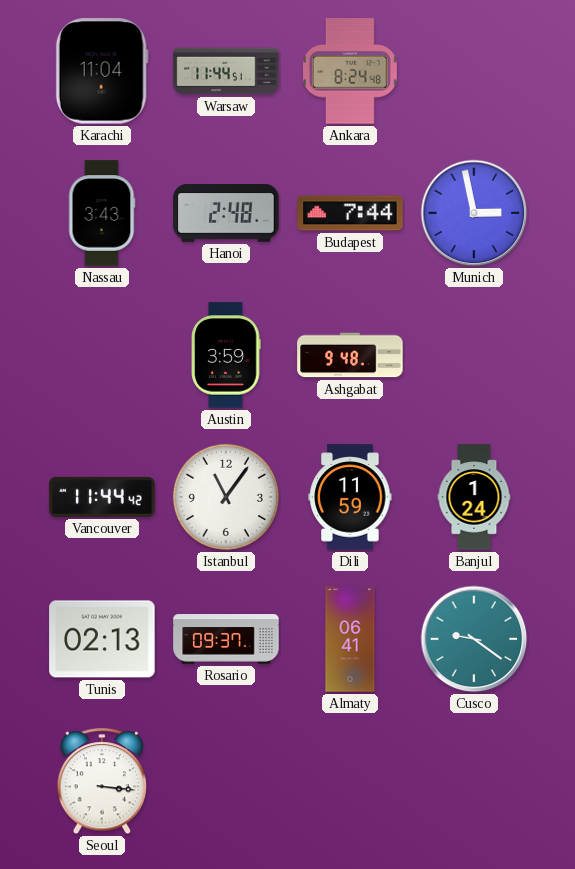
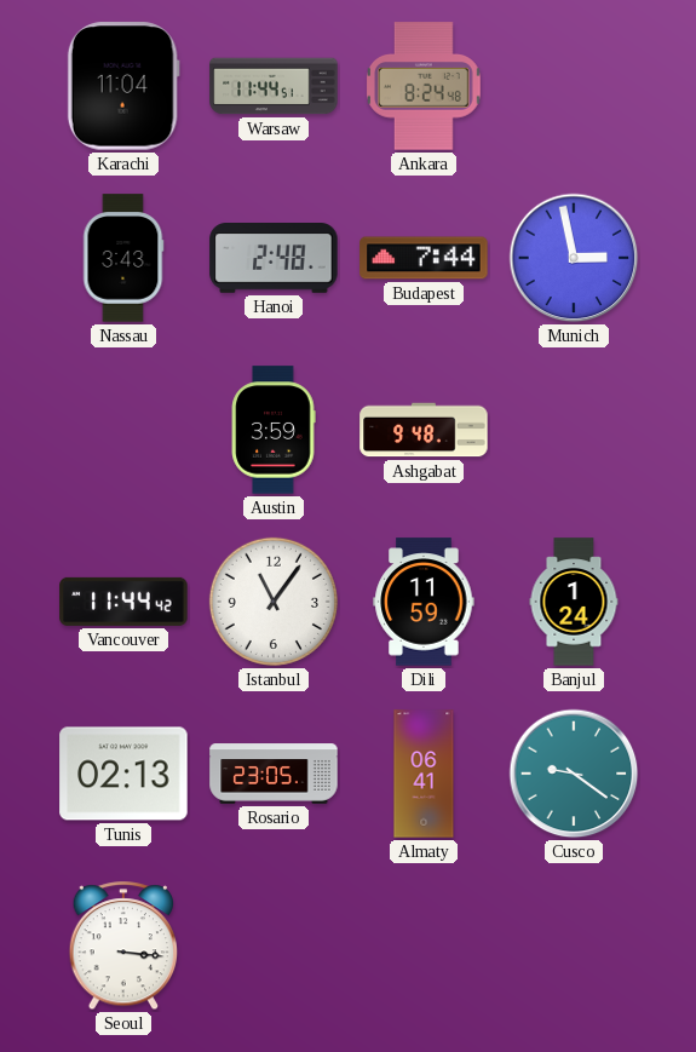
Rosario: 09:37 -> 23:05
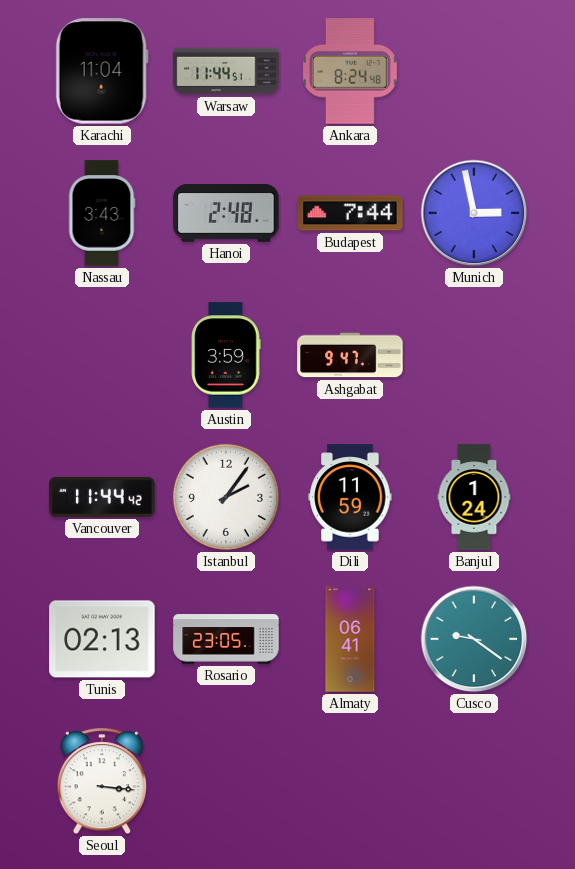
Ashgabat: 9:48 -> 9:47
Istanbul: 11:06 -> 2:06
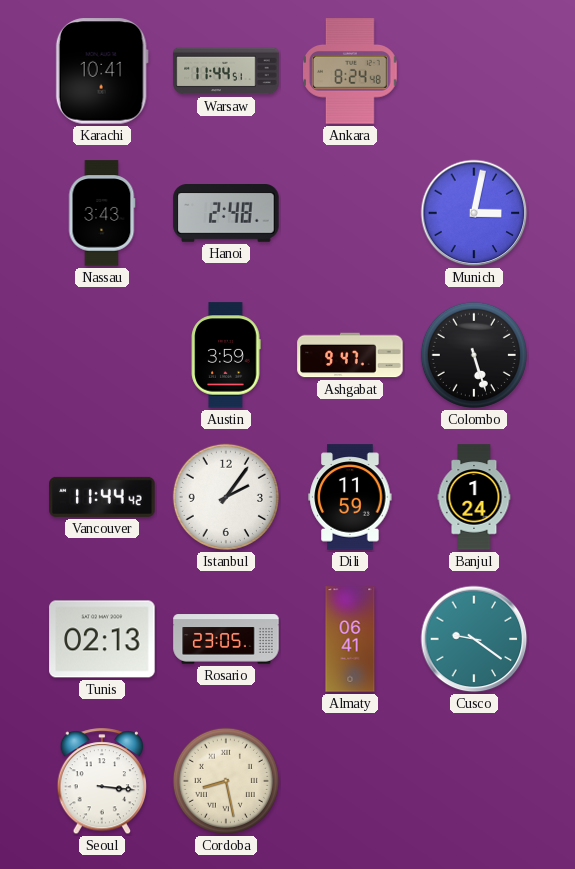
Karachi: 11:04 -> 10:41
Budapest: 7:44 -> none
Munich: 2:58 -> 3:02
Colombo: none -> 5:27
Cordoba: none -> 8:28
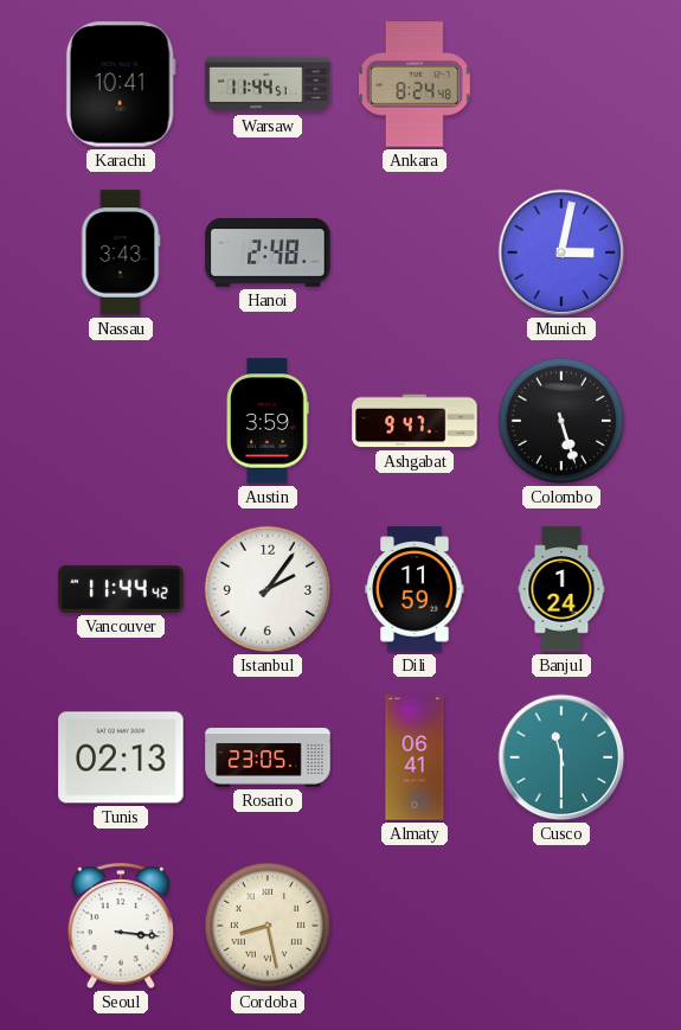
Cusco: 9:21 -> 11:30
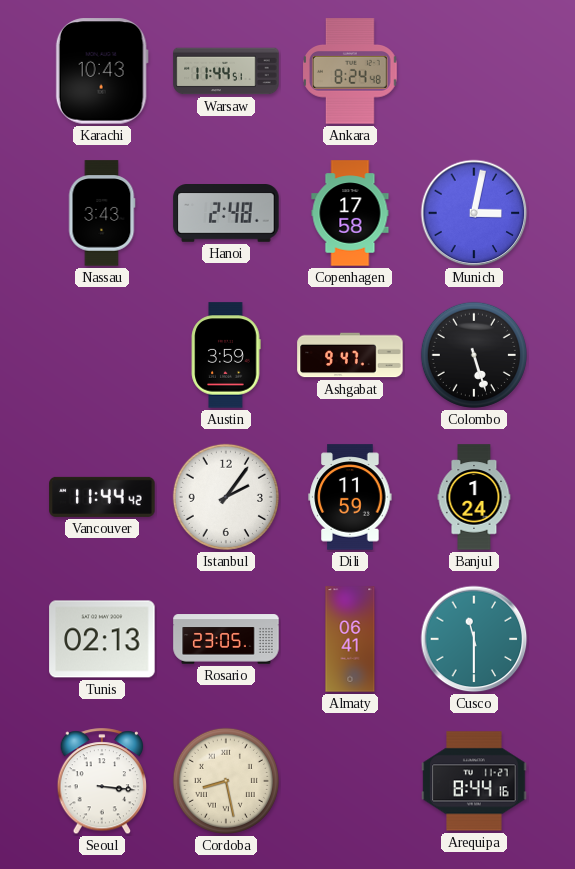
Karachi: 10:41 -> 10:43
Copenhagen: none -> 17:58
Arequipa: none -> 8:44
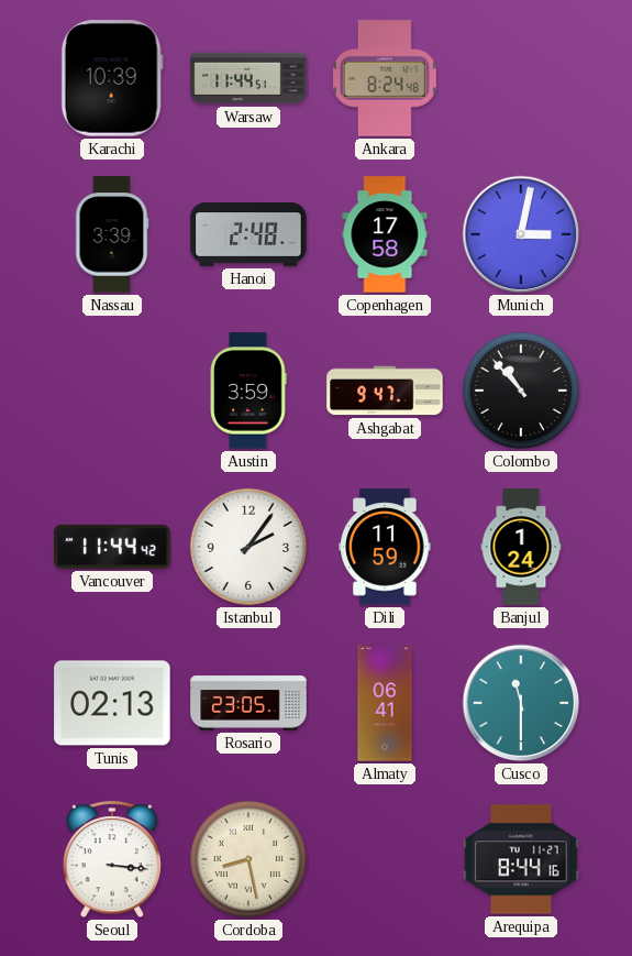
Karachi: 10:43 -> 10:39
Nassau: 3:43 -> 3:39
Colombo: 5:27 -> 10:53
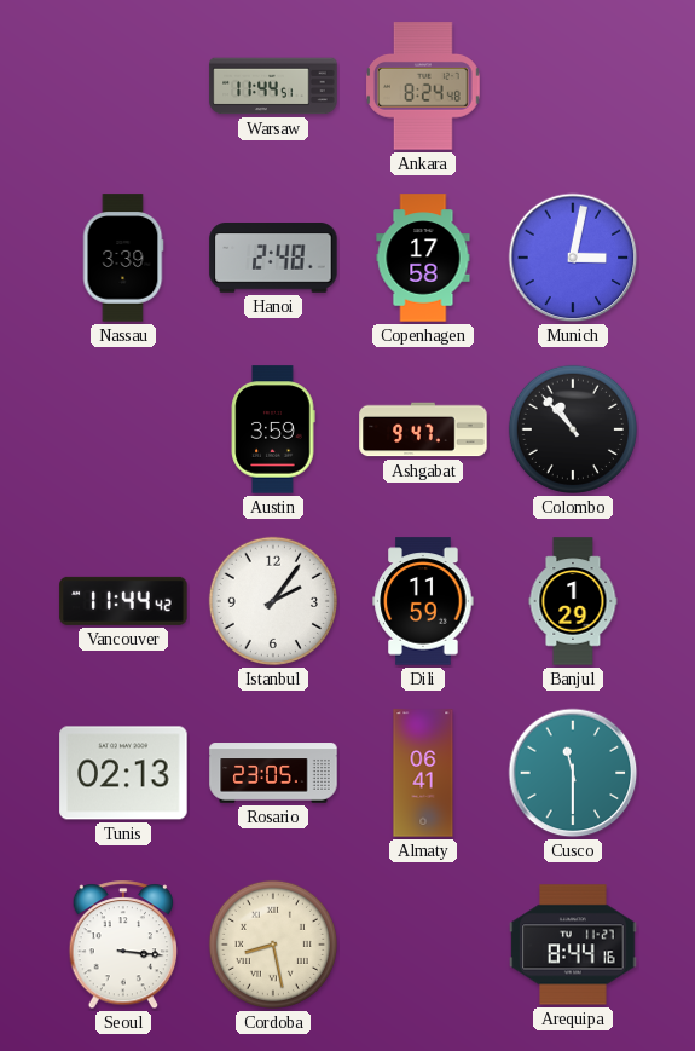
Karachi: 10:39 -> none
Banjul: 1:24 -> 1:29
